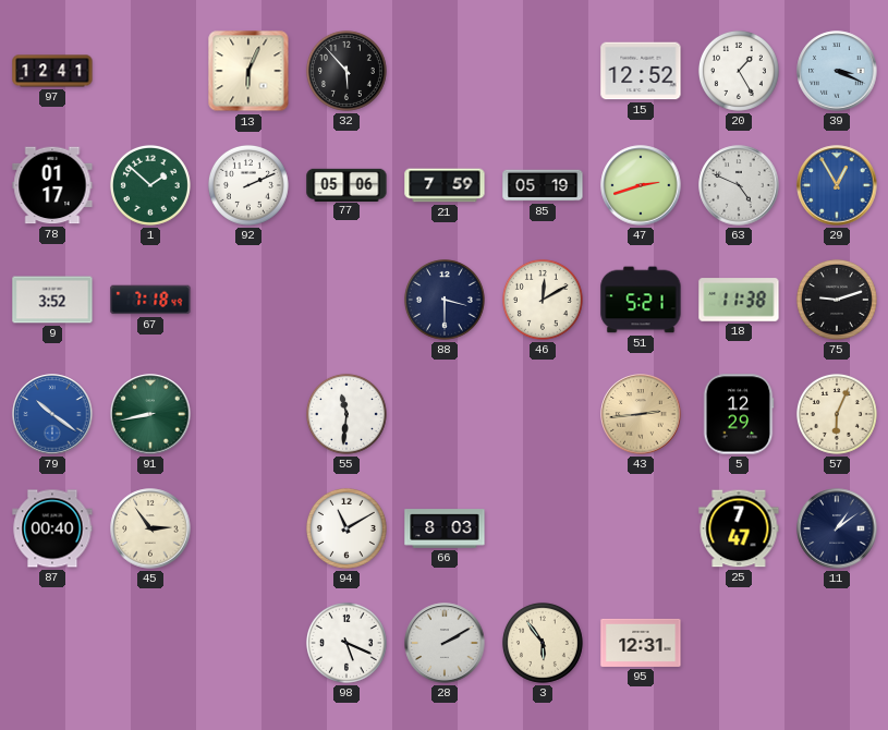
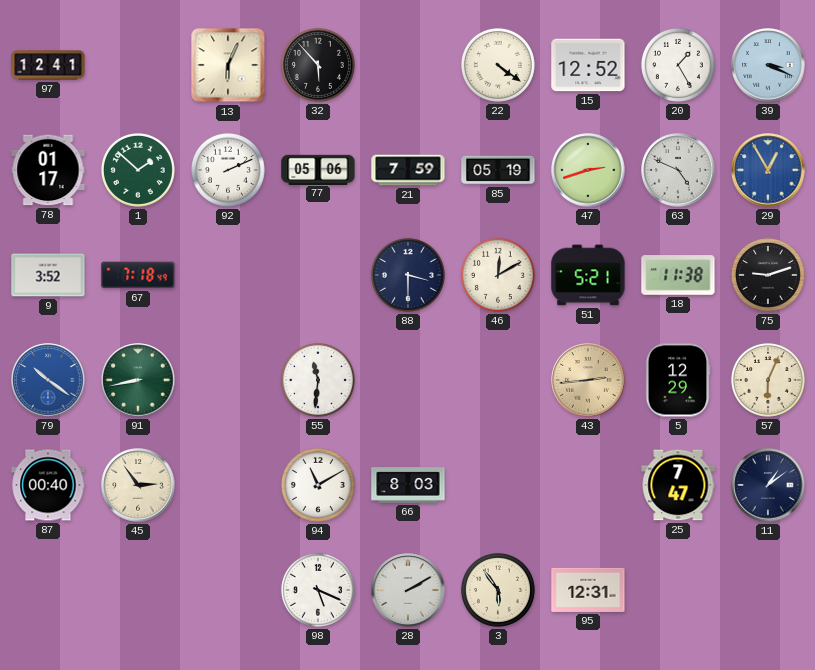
22: none -> 4:21
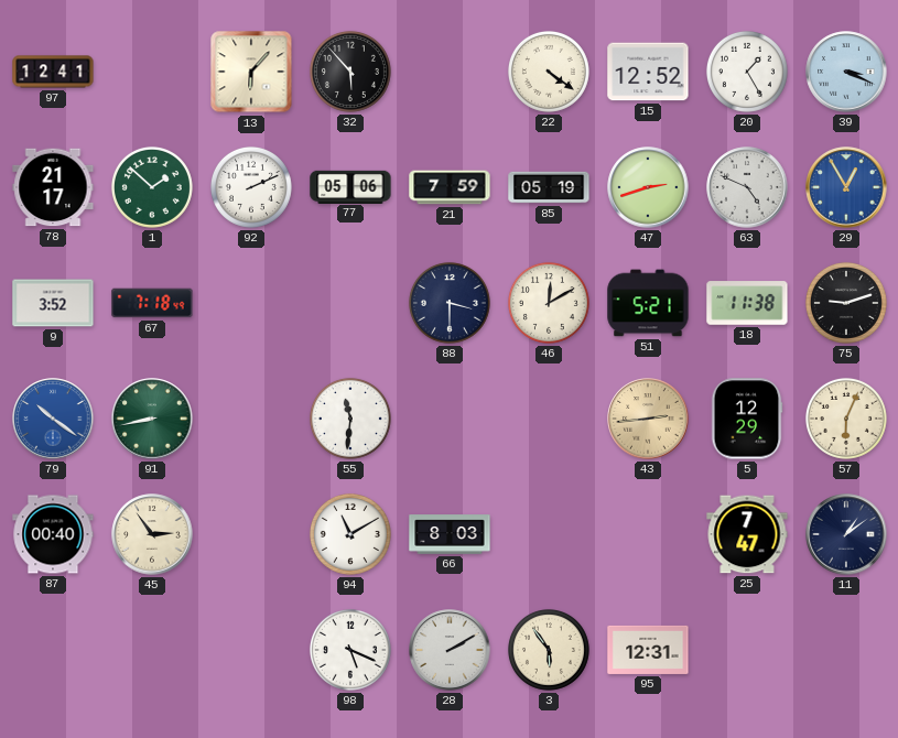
13: 6:04 -> 6:07
78: 01:17 -> 21:17
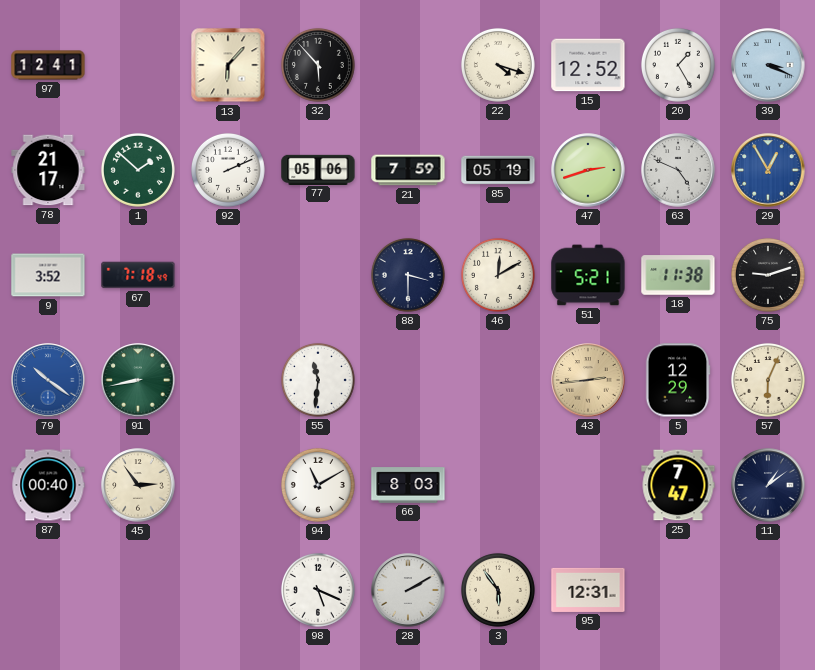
22: 4:21 -> 4:18
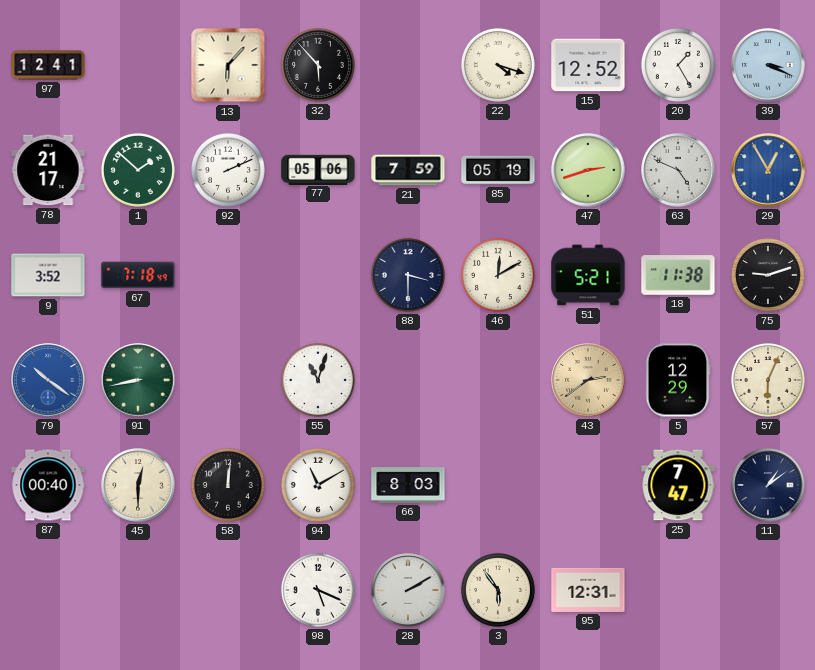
55: 11:31 -> 11:03
43: 2:44 -> 2:39
45: 2:54 -> 12:30
58: none -> 12:01
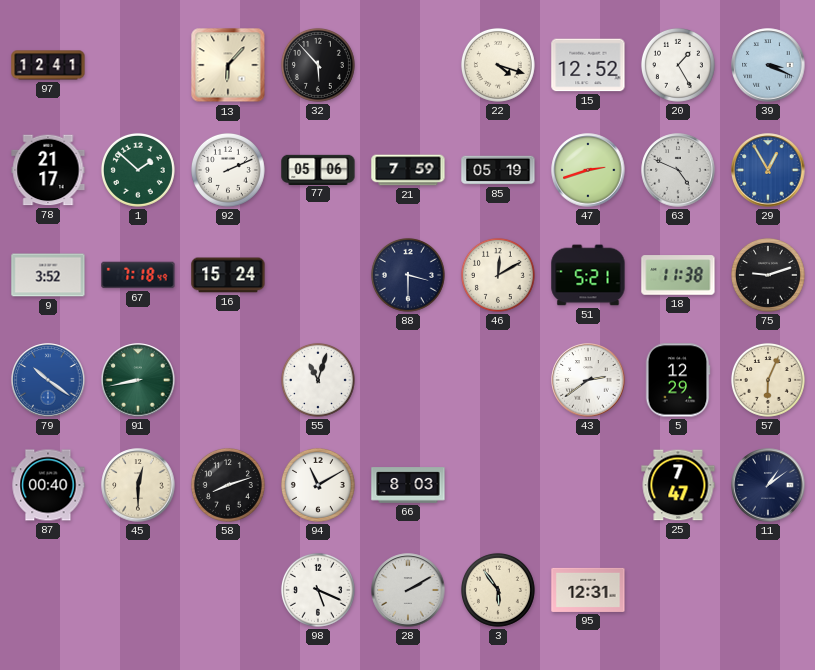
16: none -> 15:24
43 dial: champagne -> white
58: 12:01 -> 8:12
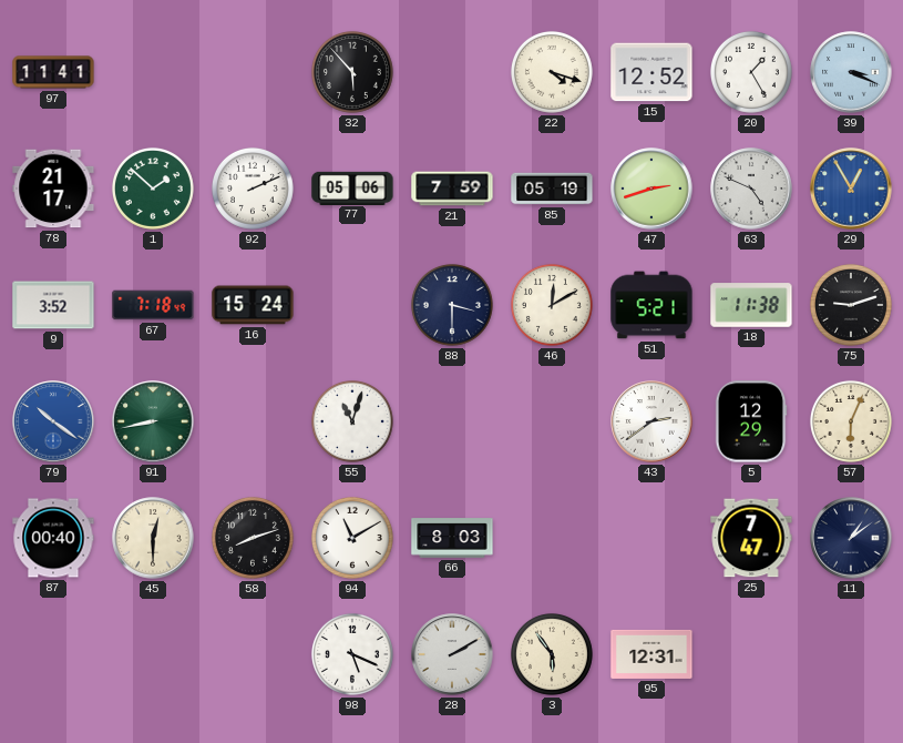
97: 12:41 -> 11:41
13: 6:07 -> none
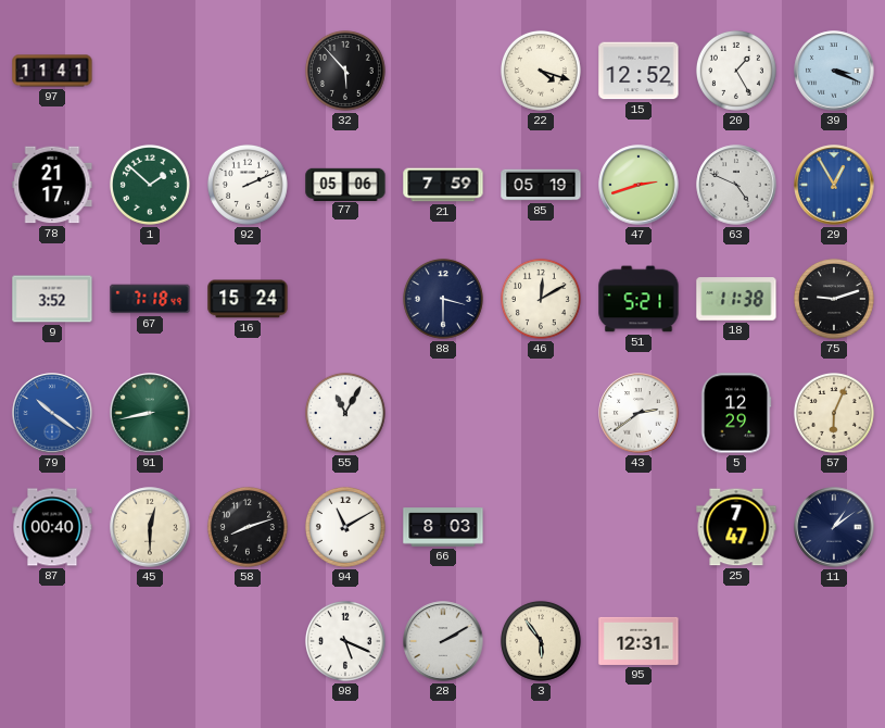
55: 11:03 -> 11:05
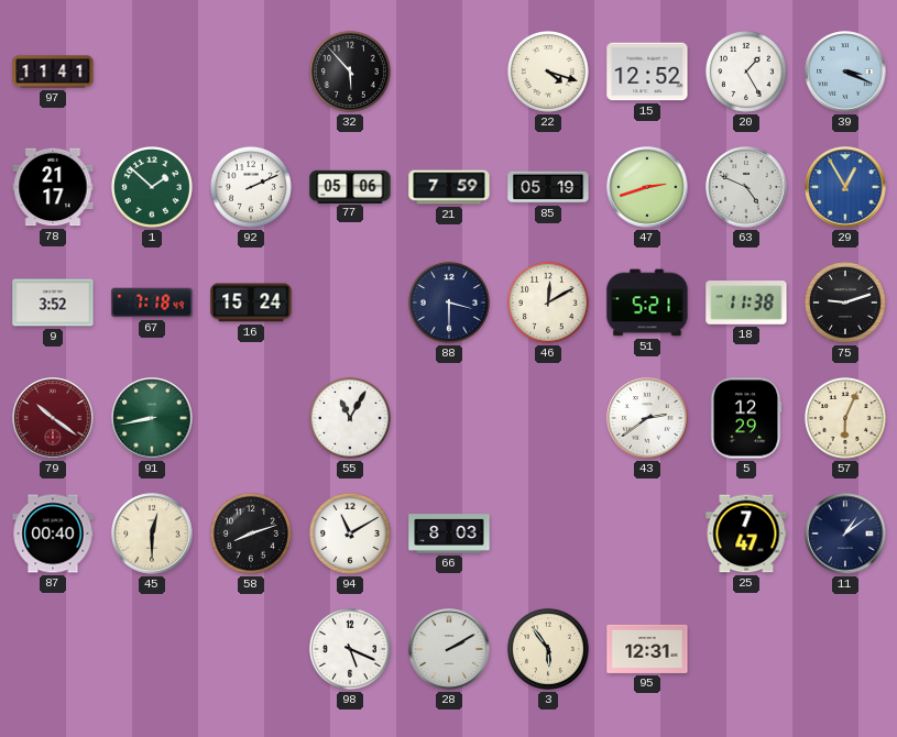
79 dial: blue -> burgundy
